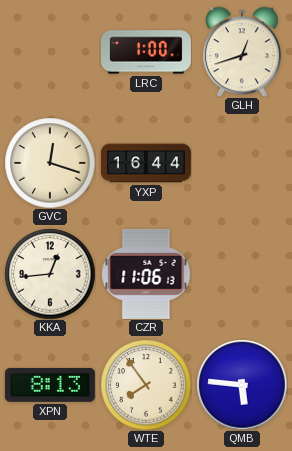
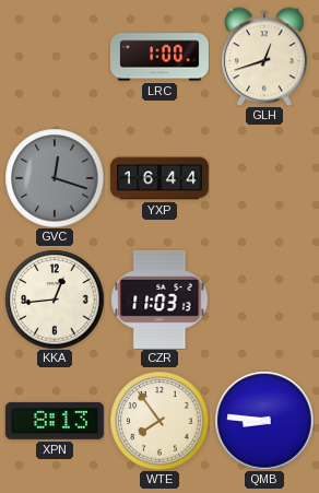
GVC dial: cream -> grey
CZR: 11:06 -> 11:03
QMB: 5:46 -> 8:46
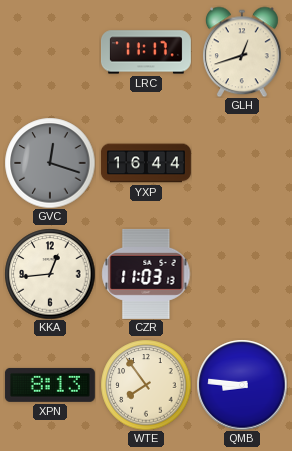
LRC: 1:00 -> 11:17
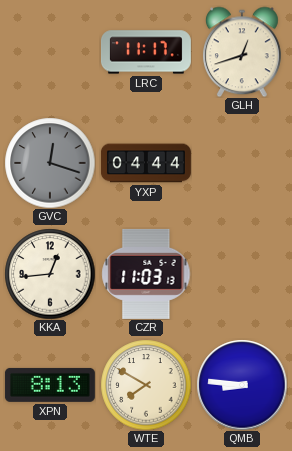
YXP: 16:44 -> 04:44
WTE: 7:54 -> 7:50
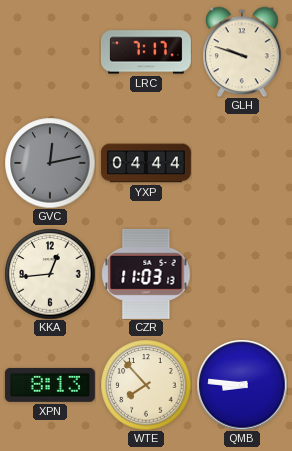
LRC: 11:17 -> 7:17
GLH: 12:42 -> 9:48
GVC: 12:18 -> 12:13
WTE: 7:50 -> 7:53
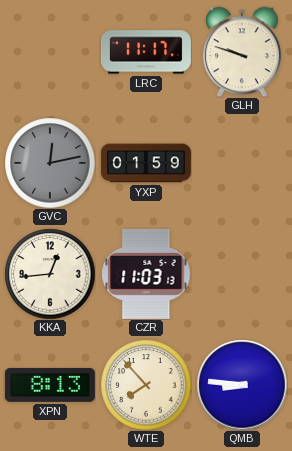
LRC: 7:17 -> 11:17
YXP: 04:44 -> 01:59
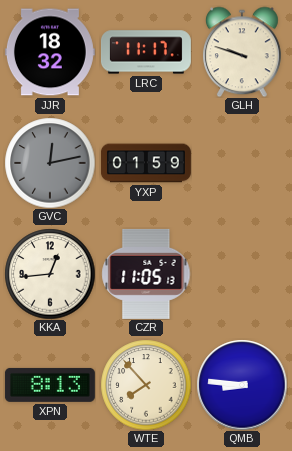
JJR: none -> 18:32
CZR: 11:03 -> 11:05
